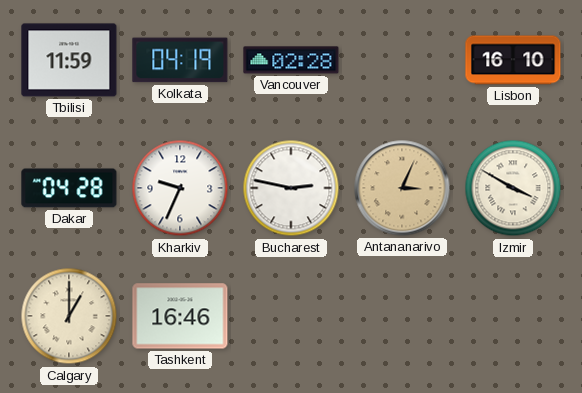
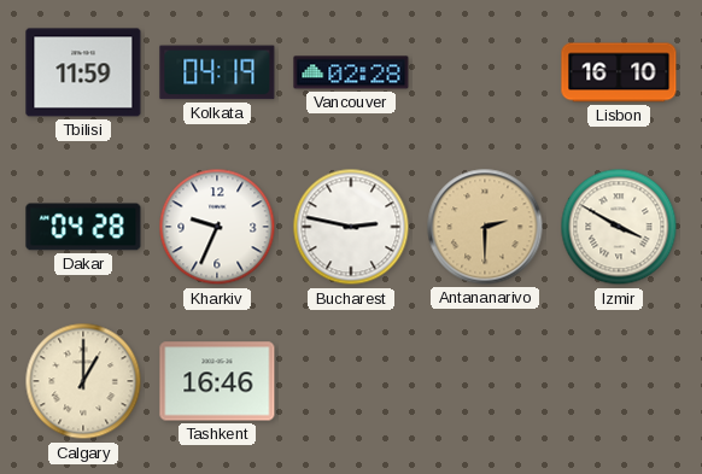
Antananarivo: 3:04 -> 2:30
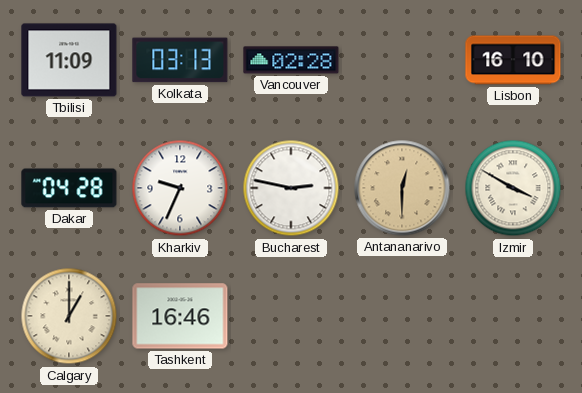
Tbilisi: 11:59 -> 11:09
Kolkata: 04:19 -> 03:13
Antananarivo: 2:30 -> 12:30
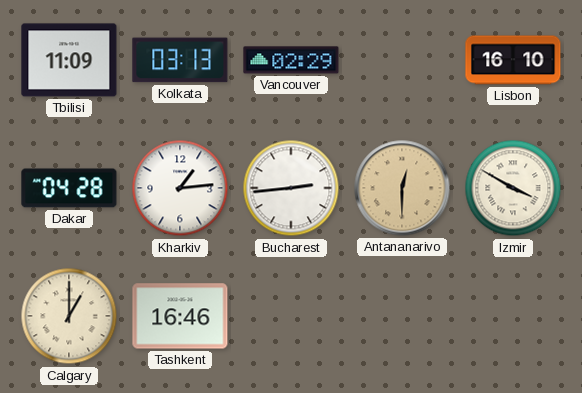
Vancouver: 02:28 -> 02:29
Kharkiv: 9:34 -> 1:14
Bucharest: 2:47 -> 2:44
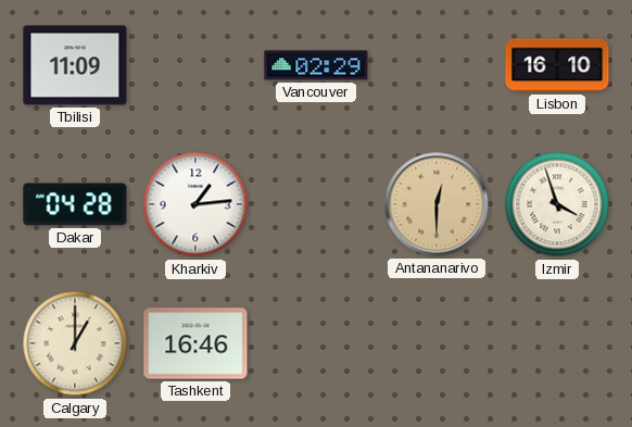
Kolkata: 03:13 -> none
Bucharest: 2:44 -> none
Izmir: 3:50 -> 3:57
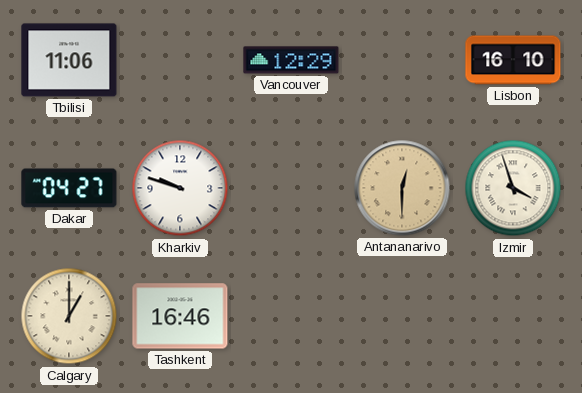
Tbilisi: 11:09 -> 11:06
Vancouver: 02:29 -> 12:29
Dakar: 04:28 -> 04:27
Kharkiv: 1:14 -> 9:48
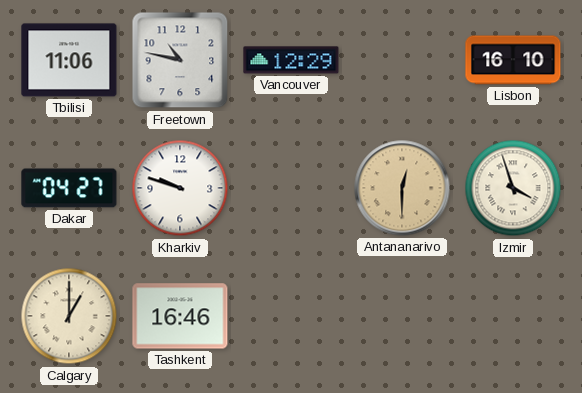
Freetown: none -> 10:47
